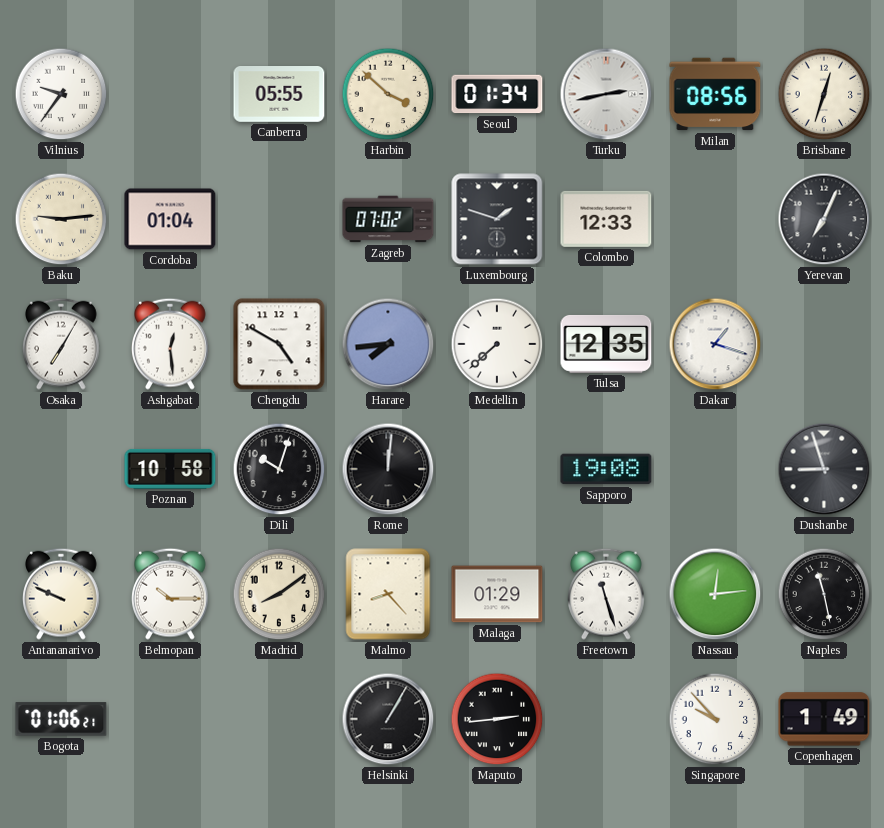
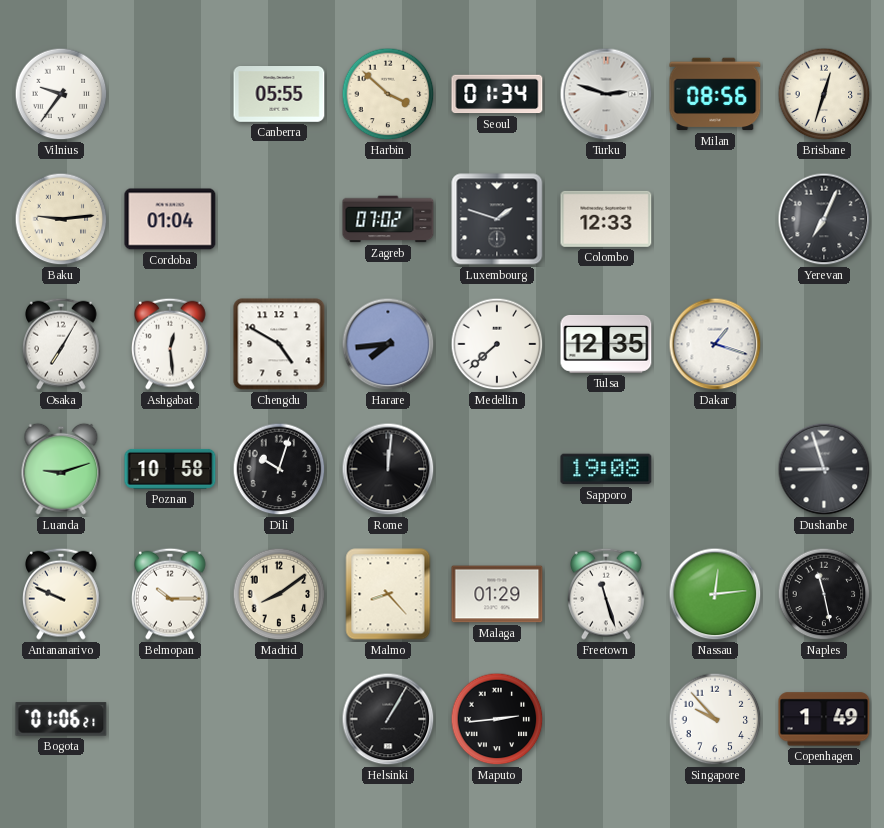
Turku: 2:43 -> 2:48
Luanda: none -> 9:12
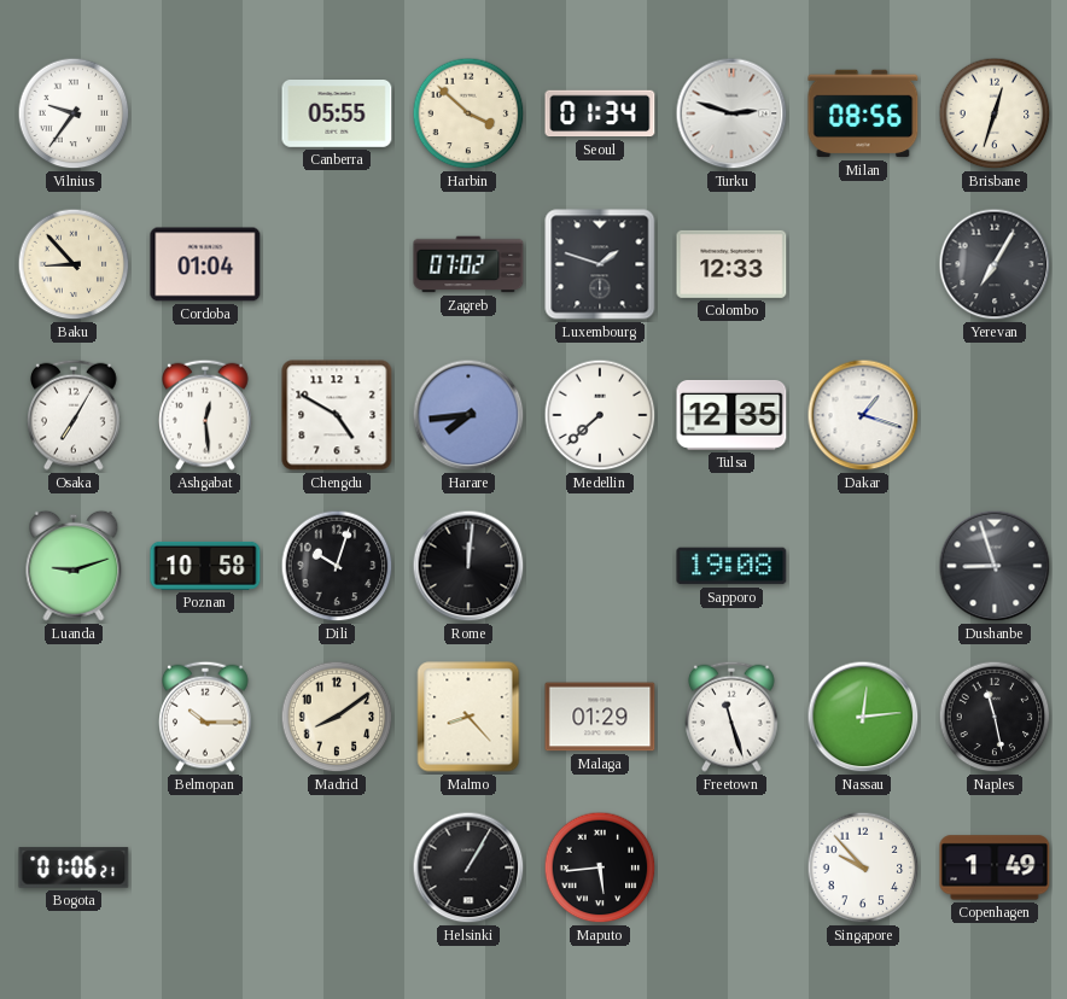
Baku: 9:14 -> 8:53
Yerevan: 7:04 -> 7:05
Antananarivo: 9:49 -> none
Maputo: 2:44 -> 5:44
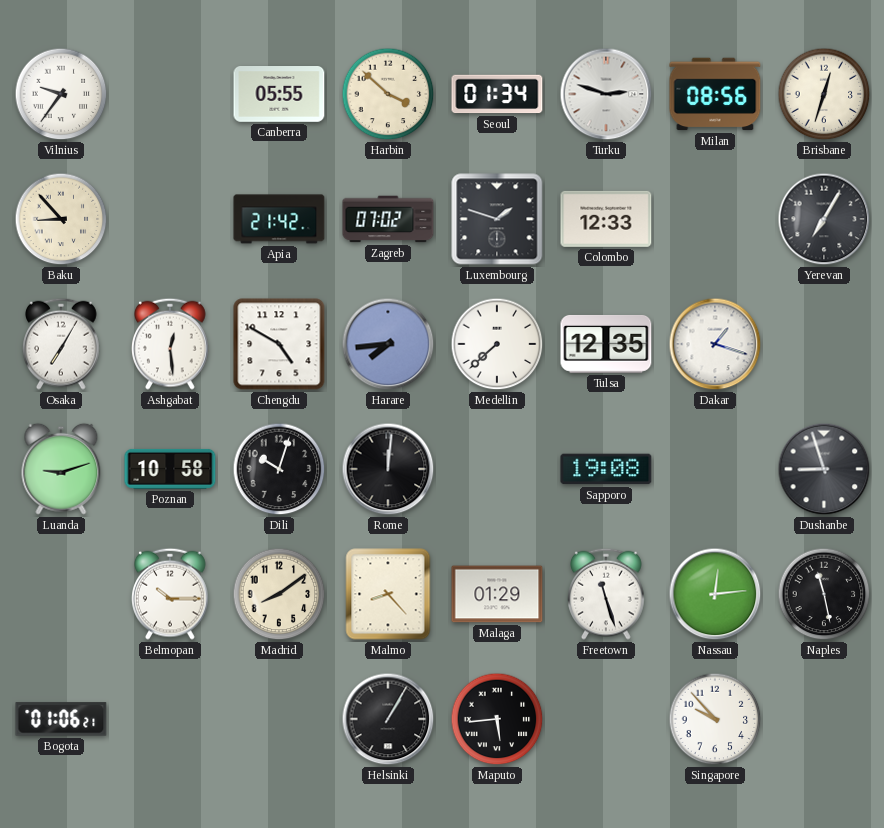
Cordoba: 01:04 -> none
Apia: none -> 21:42
Copenhagen: 1:49 -> none
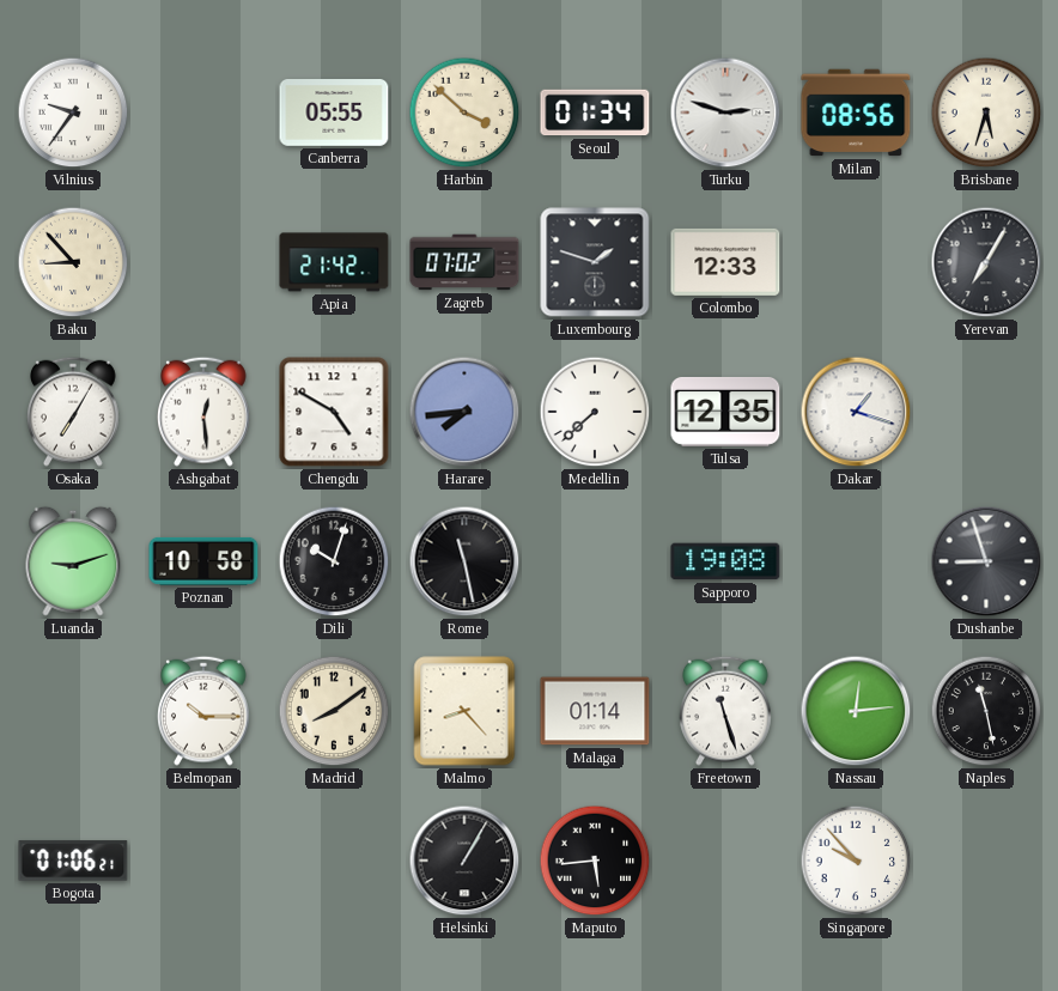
Brisbane: 12:33 -> 5:33
Rome: 12:01 -> 11:28
Malaga: 01:29 -> 01:14
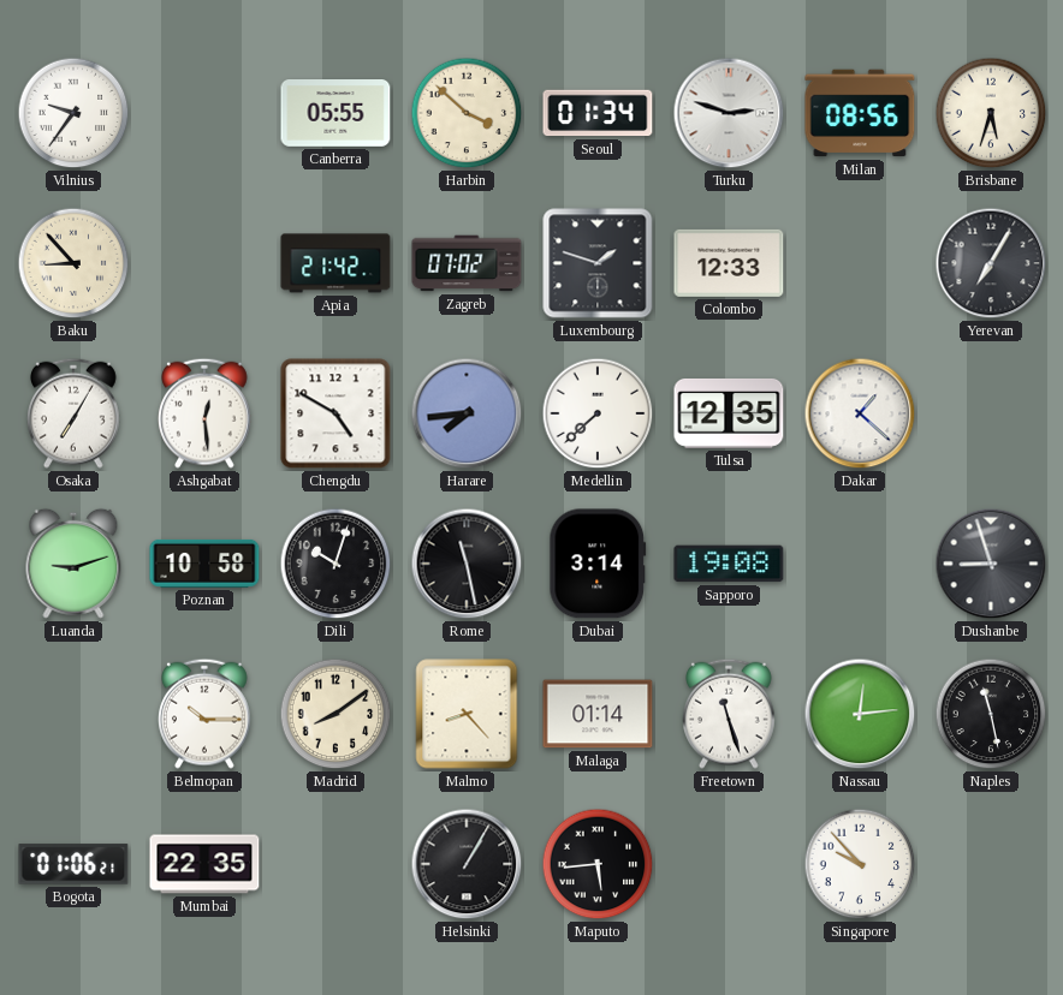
Dakar: 1:18 -> 1:22
Dubai: none -> 3:14
Mumbai: none -> 22:35
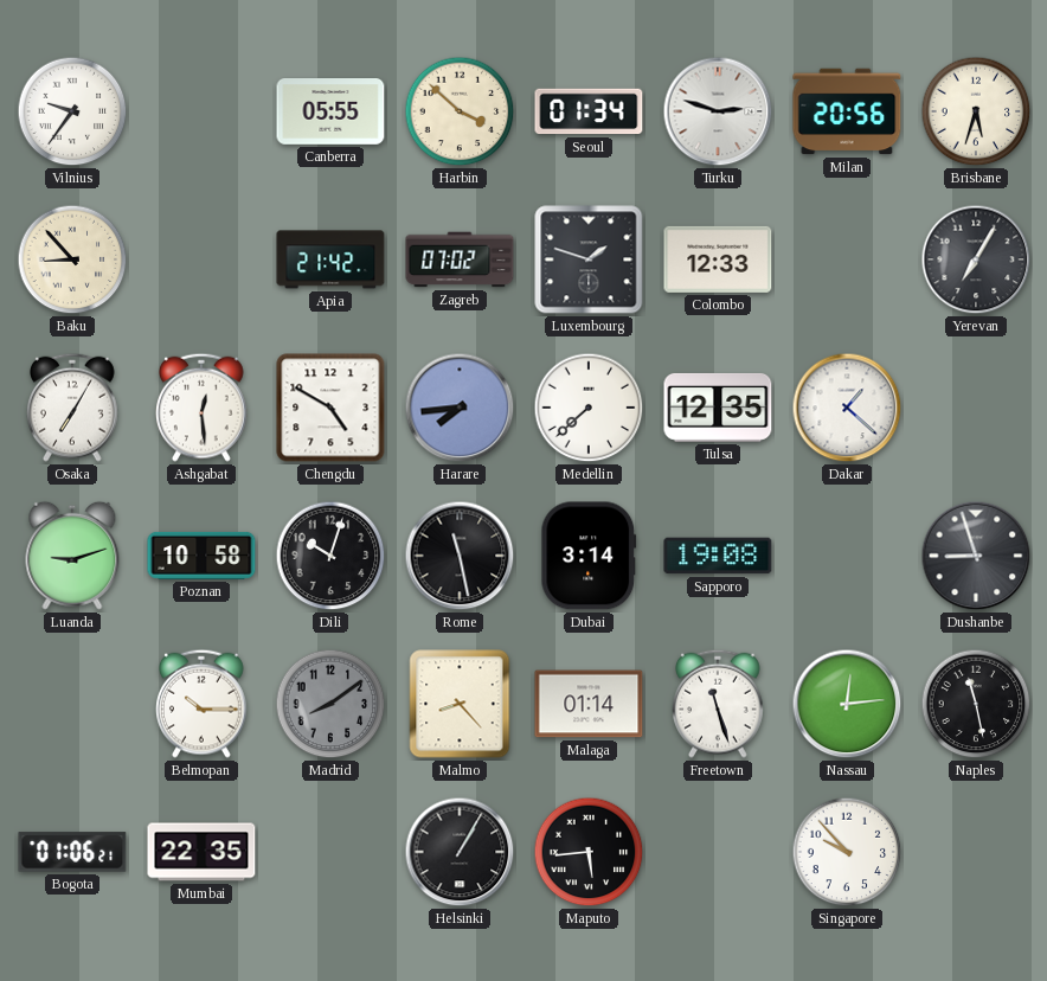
Milan: 08:56 -> 20:56
Madrid dial: cream -> grey
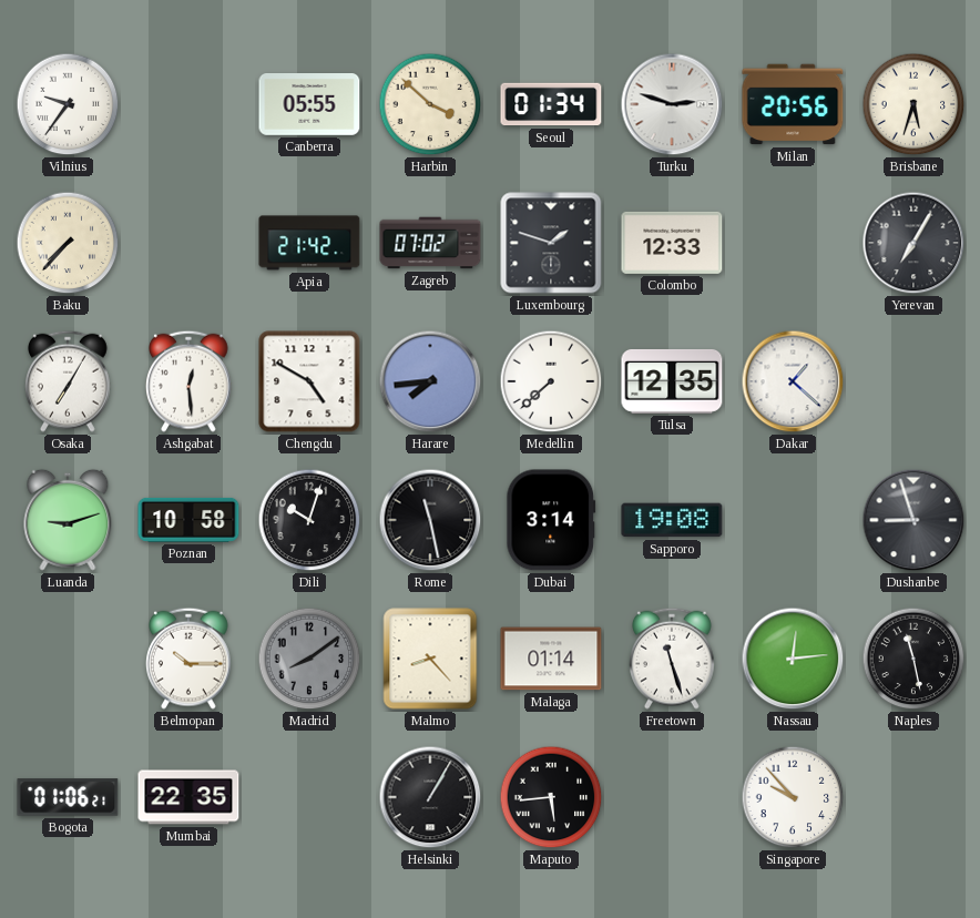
Baku: 8:53 -> 7:37
